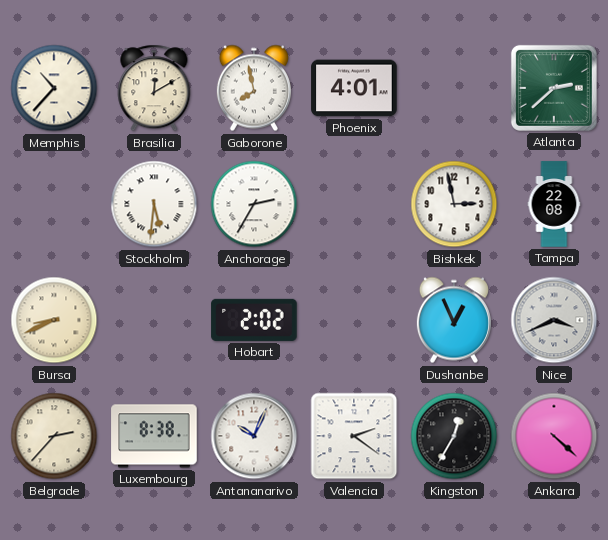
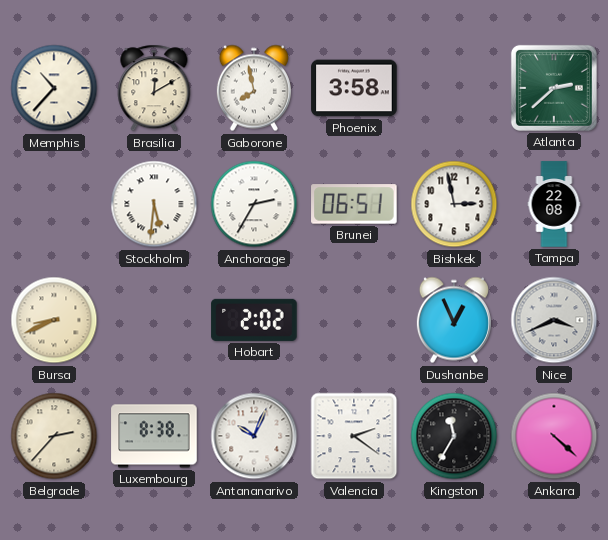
Phoenix: 4:01 -> 3:58
Brunei: none -> 06:51
Kingston: 12:35 -> 11:35
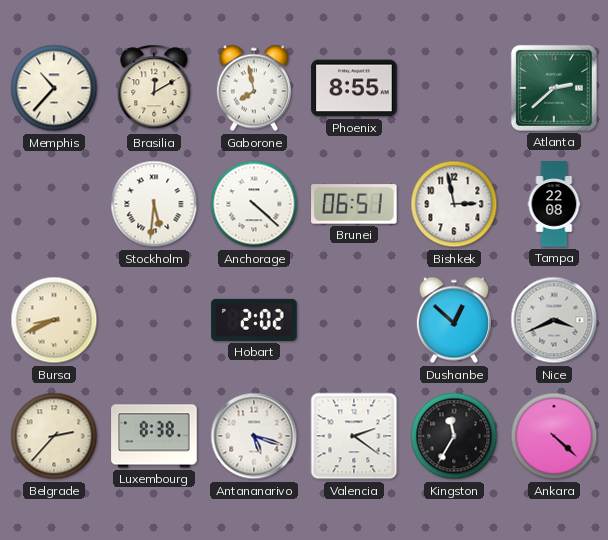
Phoenix: 3:58 -> 8:55
Anchorage: 2:35 -> 4:22
Dushanbe: 12:56 -> 12:52
Antananarivo: 10:04 -> 5:18
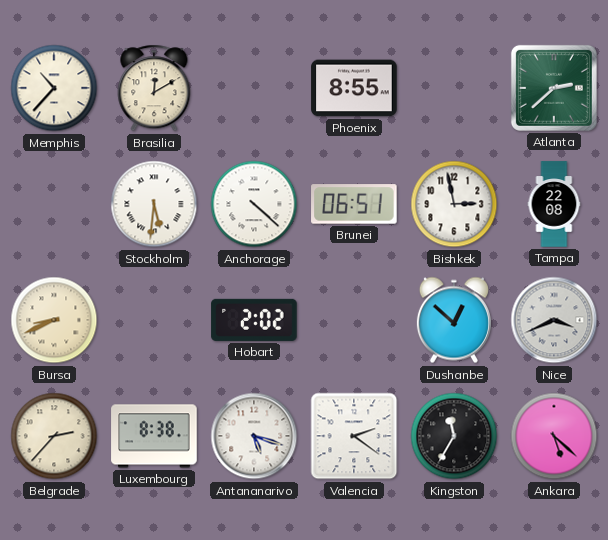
Gaborone: 7:58 -> none
Ankara: 4:22 -> 5:22
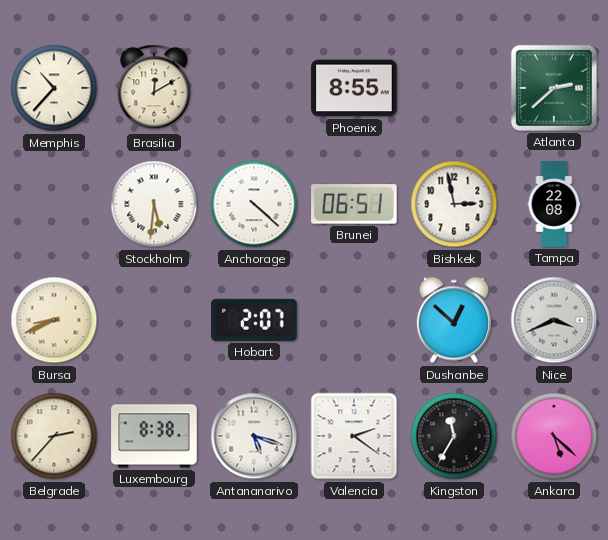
Hobart: 2:02 -> 2:07
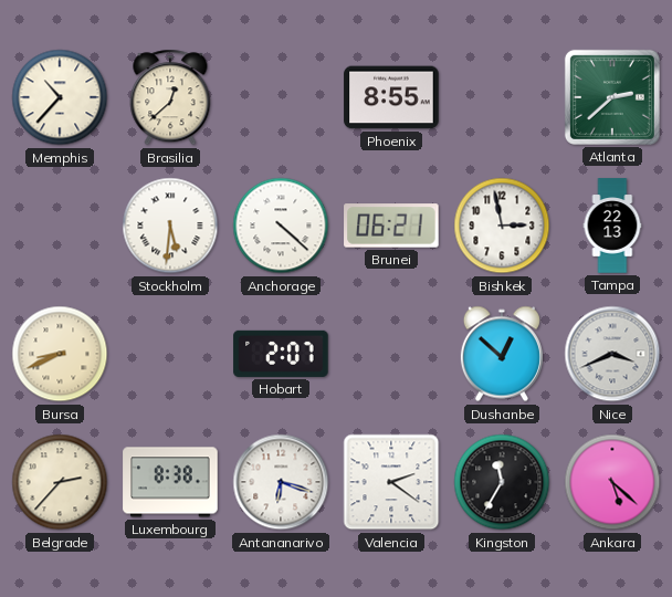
Brasilia: 12:10 -> 12:38
Brunei: 06:51 -> 06:21
Tampa: 22:08 -> 22:13
Antananarivo: 5:18 -> 6:18
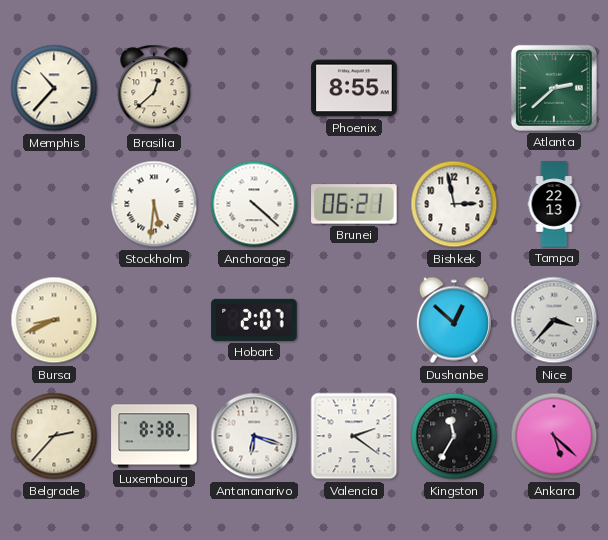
Nice: 3:41 -> 3:37
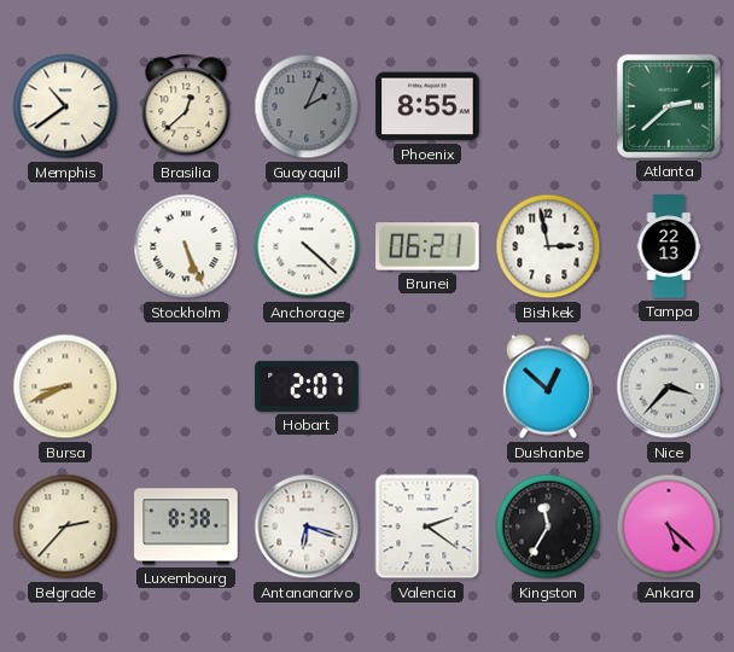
Memphis: 10:37 -> 10:39
Guayaquil: none -> 2:04
Stockholm: 5:31 -> 5:26
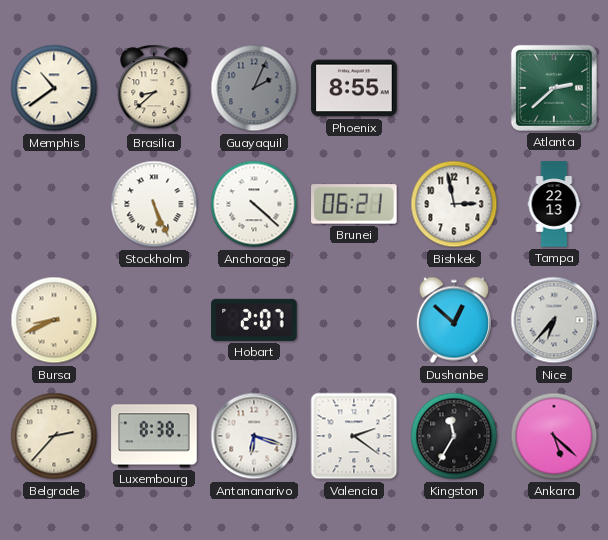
Brasilia: 12:38 -> 8:38
Nice: 3:37 -> 6:37
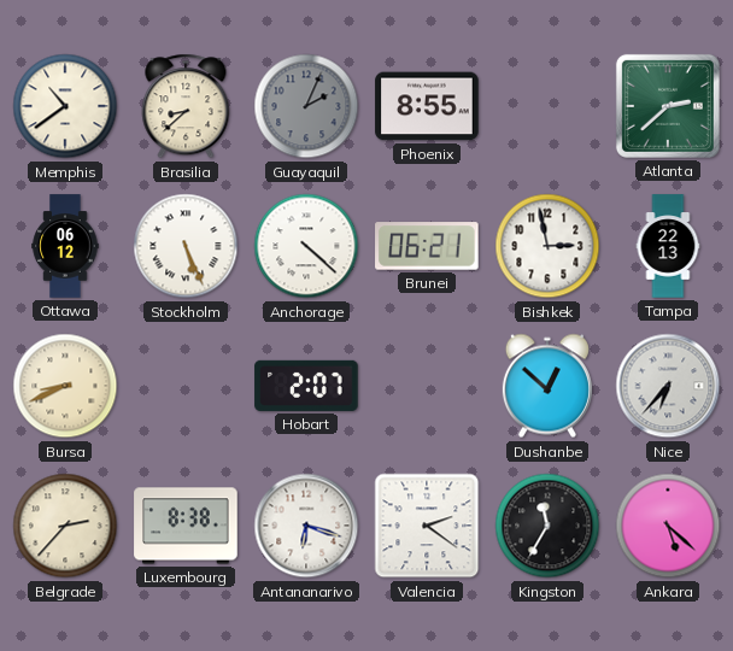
Ottawa: none -> 06:12
